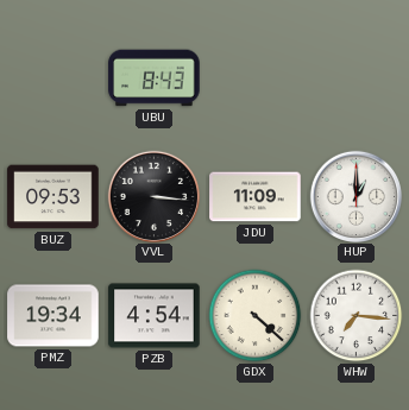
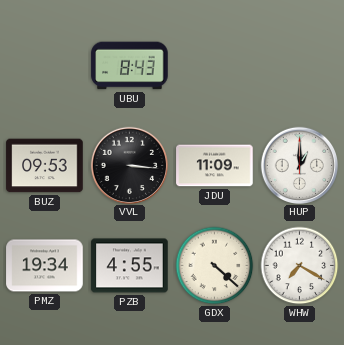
PZB: 4:54 -> 4:55
WHW: 7:16 -> 7:20
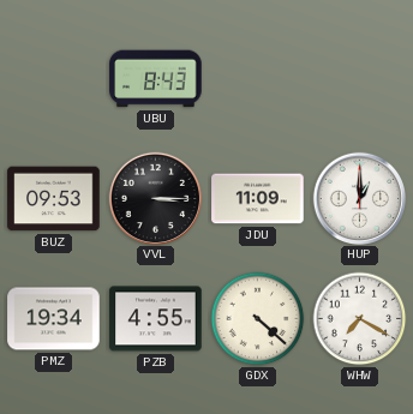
VVL: 3:16 -> 3:15
